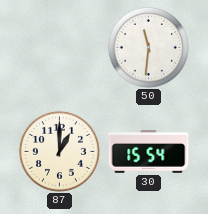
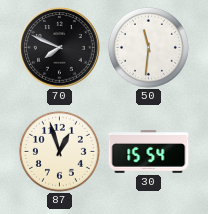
70: none -> 7:49
87: 1:00 -> 12:57
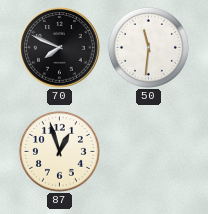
30: 15:54 -> none
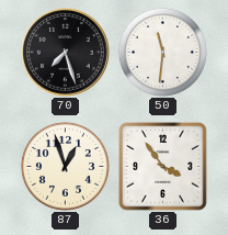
70: 7:49 -> 7:27
36: none -> 3:54
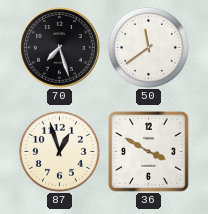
50: 11:31 -> 11:39
36: 3:54 -> 3:50
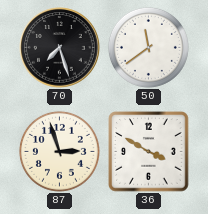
87: 12:57 -> 2:57
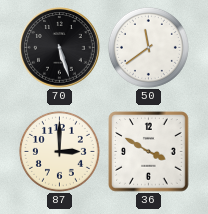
70: 7:27 -> 5:27
87: 2:57 -> 3:00
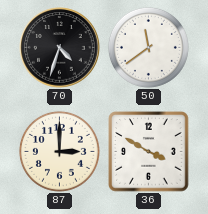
70: 5:27 -> 4:33
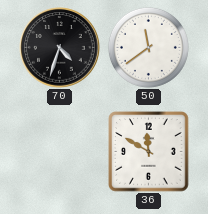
87: 3:00 -> none
36: 3:50 -> 11:50
